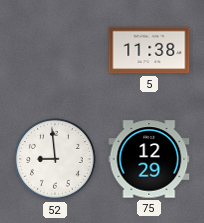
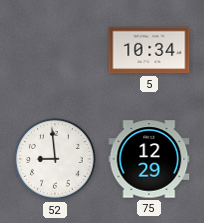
5: 11:38 -> 10:34
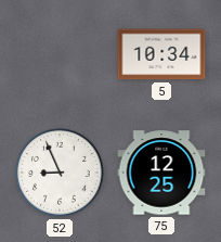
52: 8:59 -> 8:56
75: 12:29 -> 12:25
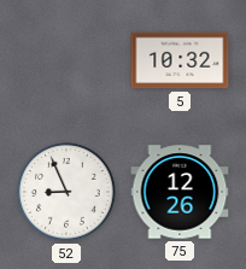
5: 10:34 -> 10:32
75: 12:25 -> 12:26
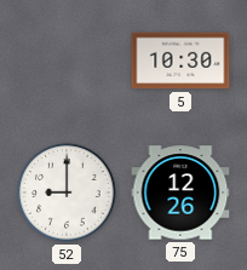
5: 10:32 -> 10:30
52: 8:56 -> 9:00
